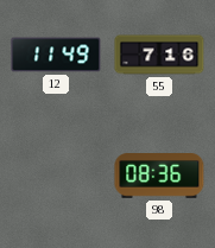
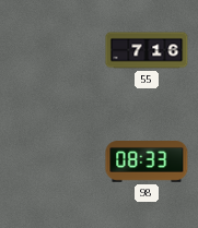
12: 11:49 -> none
98: 08:36 -> 08:33
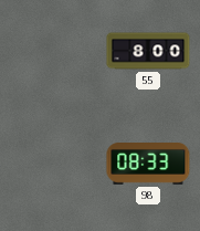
55: 7:16 -> 8:00
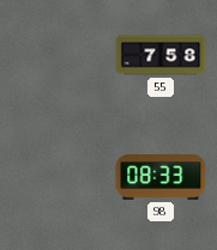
55: 8:00 -> 7:58
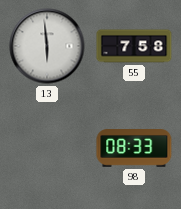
13: none -> 5:59
